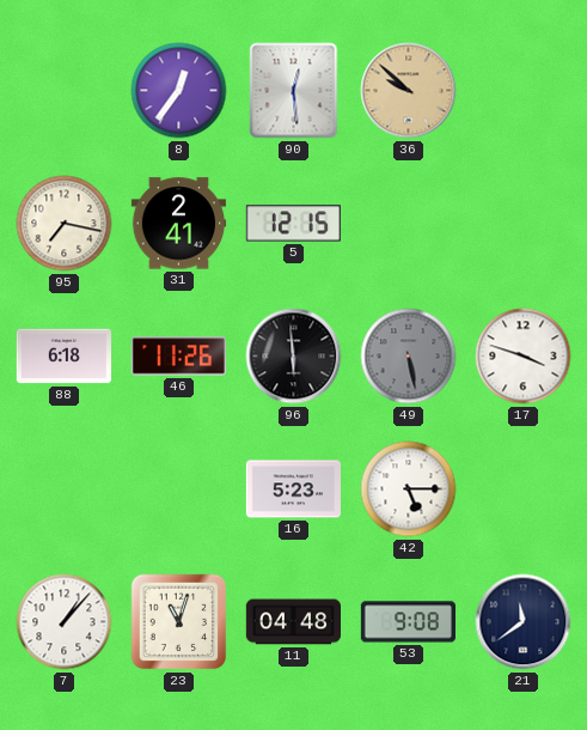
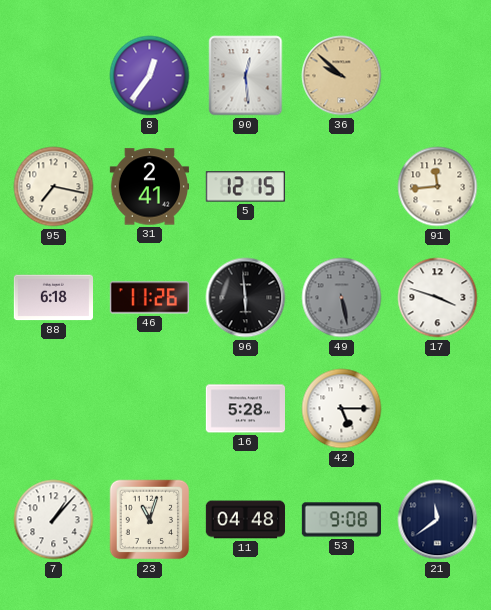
91: none -> 11:44
16: 5:23 -> 5:28
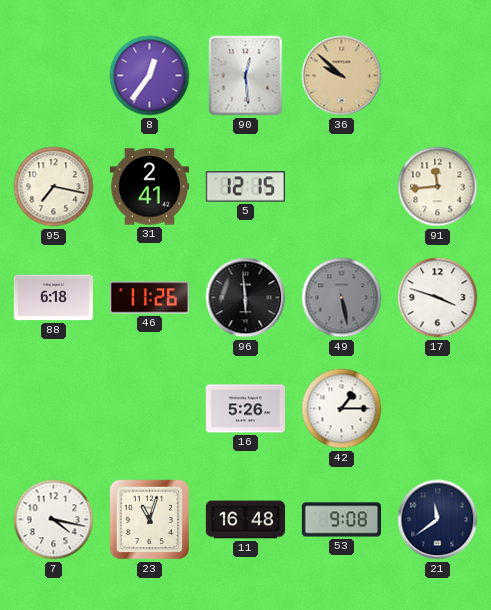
16: 5:28 -> 5:26
42: 5:15 -> 1:15
7: 1:07 -> 4:17
11: 04:48 -> 16:48
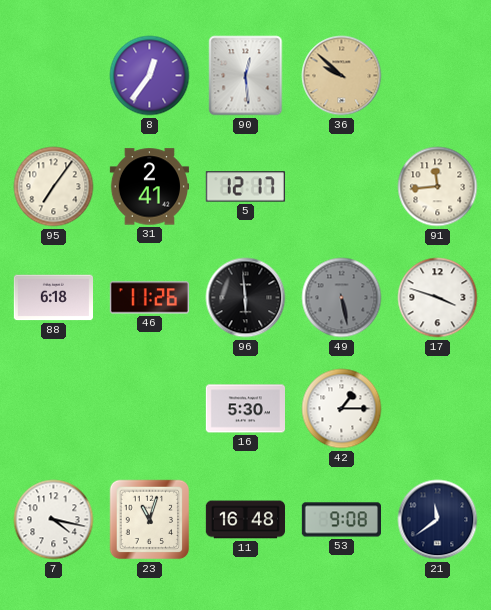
95: 7:17 -> 7:06
5: 12:15 -> 12:17
16: 5:26 -> 5:30
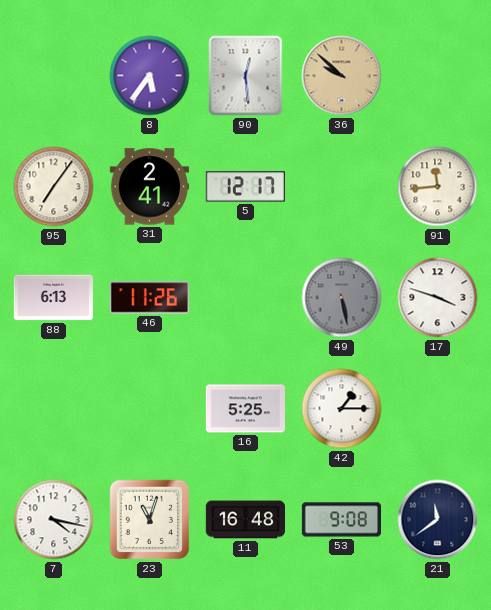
8: 12:36 -> 5:36
88: 6:18 -> 6:13
96: 5:59 -> none
16: 5:30 -> 5:25
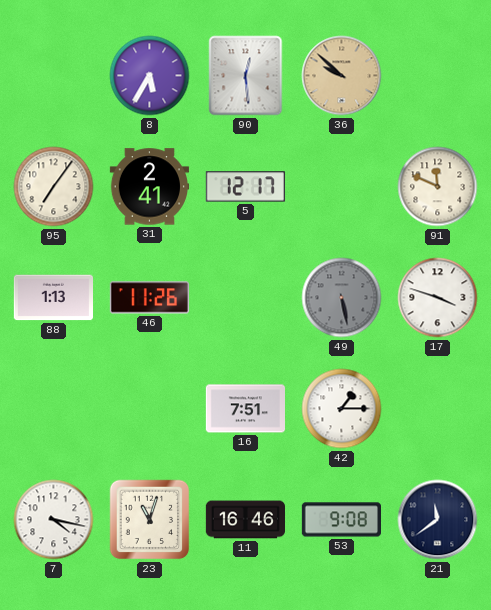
8: 5:36 -> 5:35
91: 11:44 -> 11:49
88: 6:13 -> 1:13
16: 5:25 -> 7:51
11: 16:48 -> 16:46
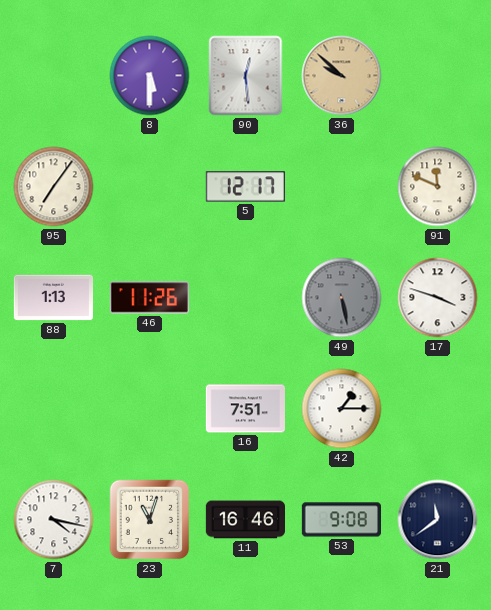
8: 5:35 -> 5:30
31: 2:41 -> none
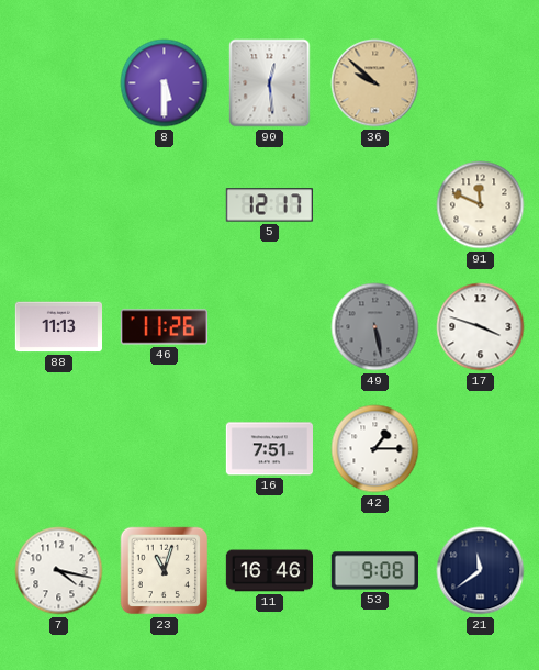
95: 7:06 -> none
88: 1:13 -> 11:13
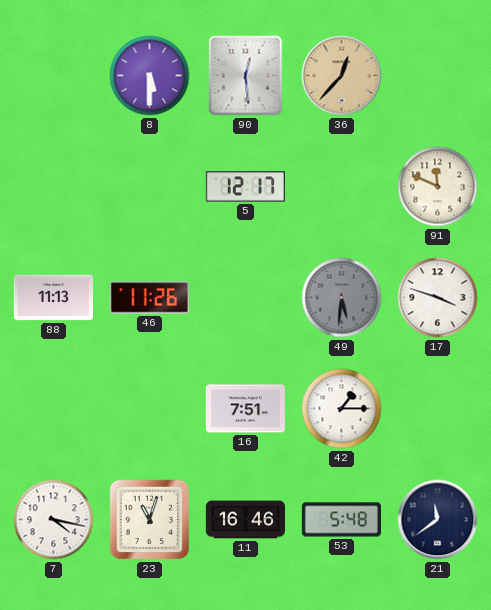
36: 9:52 -> 12:37
49: 5:28 -> 5:31
53: 9:08 -> 5:48
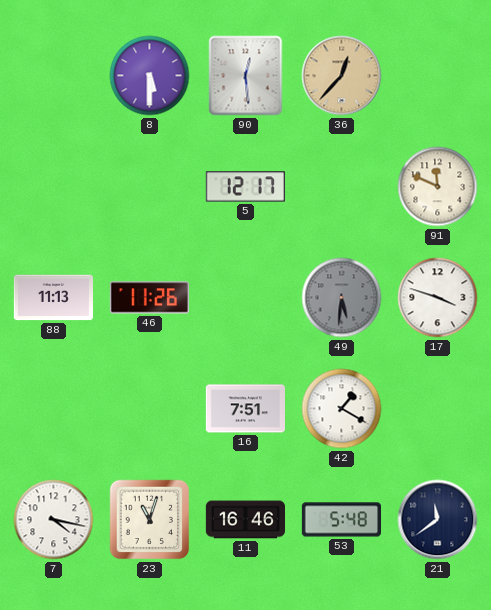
42: 1:15 -> 1:20
